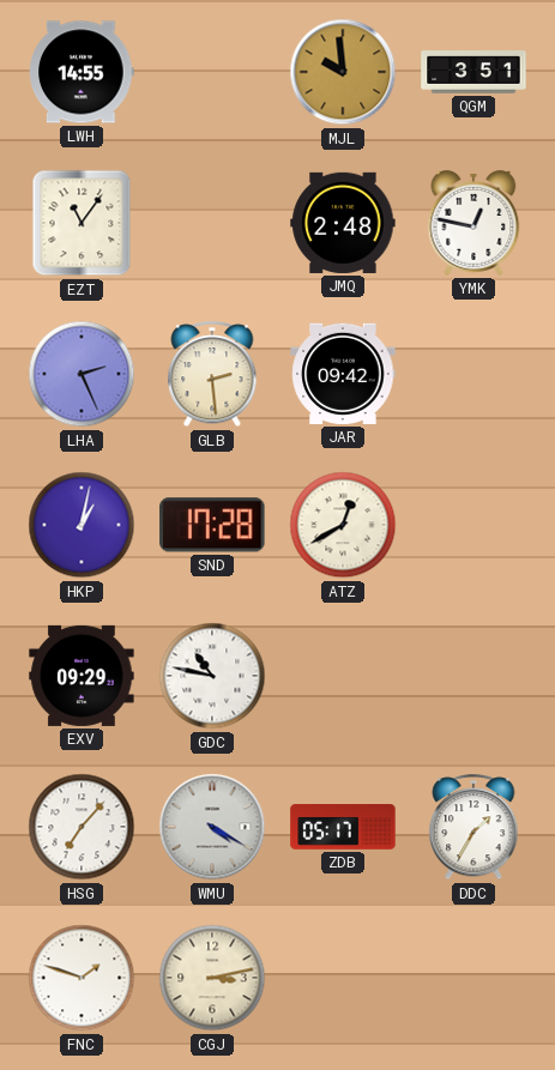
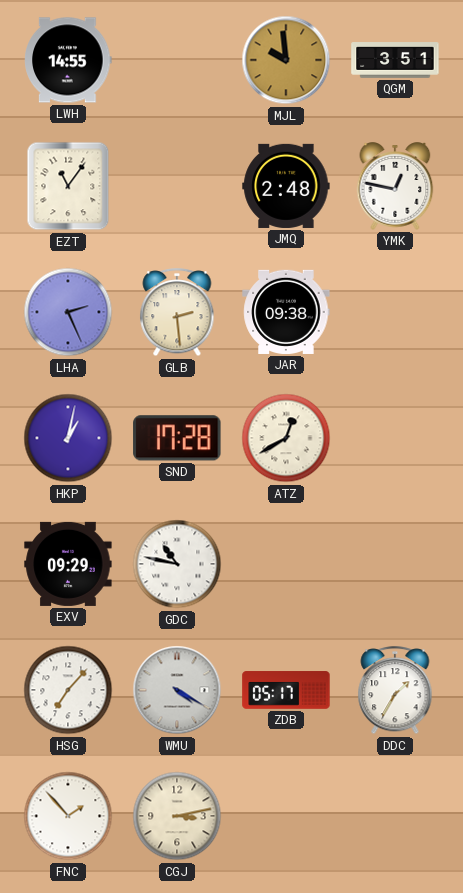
JAR: 09:42 -> 09:38
FNC: 1:48 -> 1:53
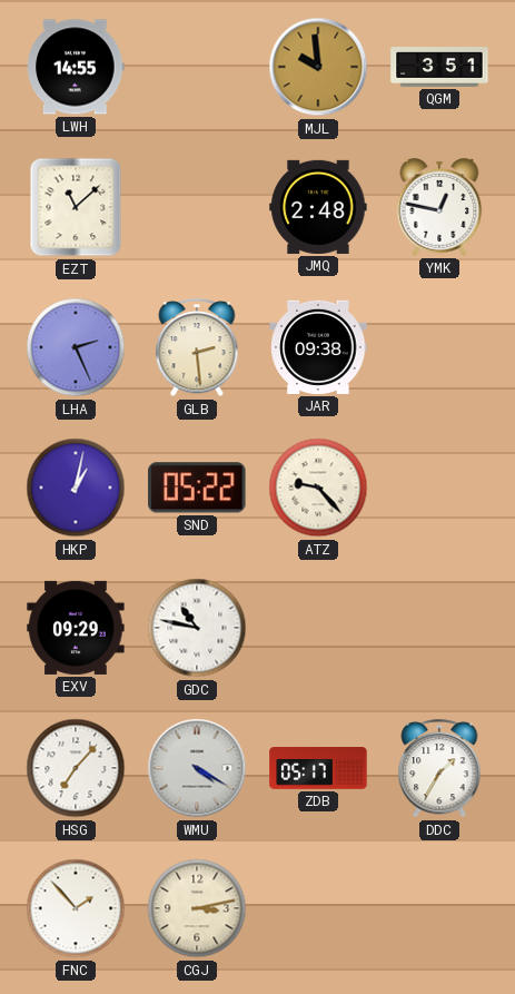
EZT: 11:06 -> 11:08
SND: 17:28 -> 05:22
ATZ: 12:40 -> 9:23
